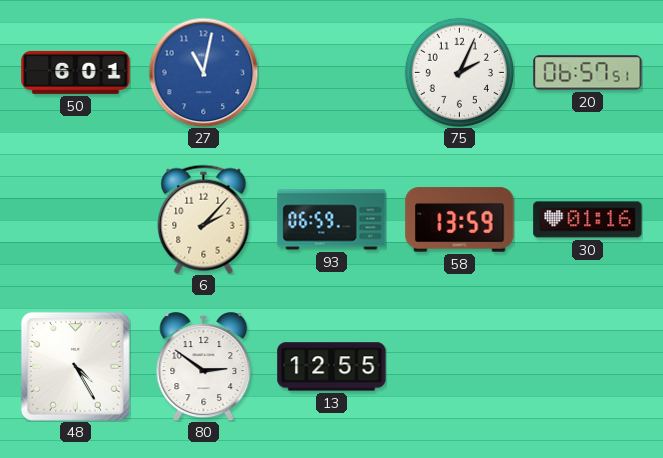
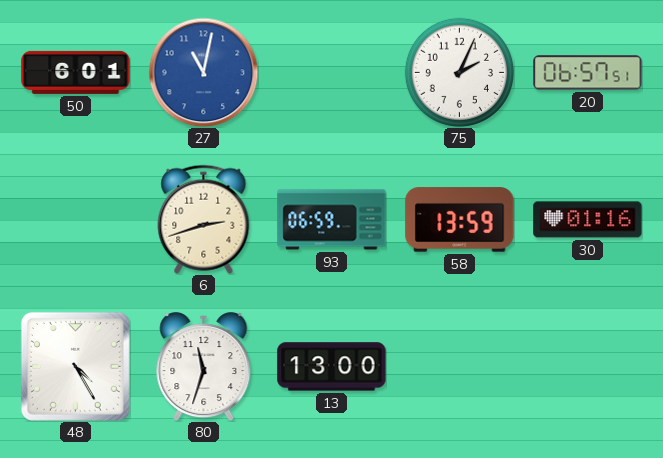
6: 2:07 -> 2:42
80: 2:51 -> 11:33
13: 12:55 -> 13:00
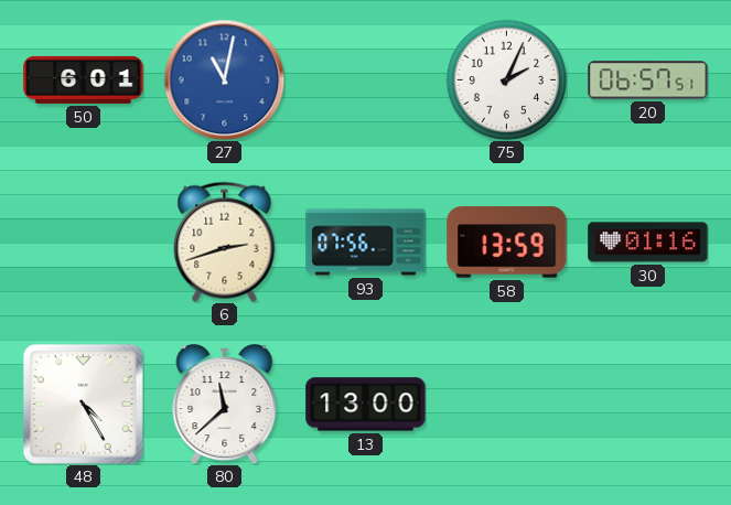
93: 06:59 -> 07:56
80: 11:33 -> 11:38
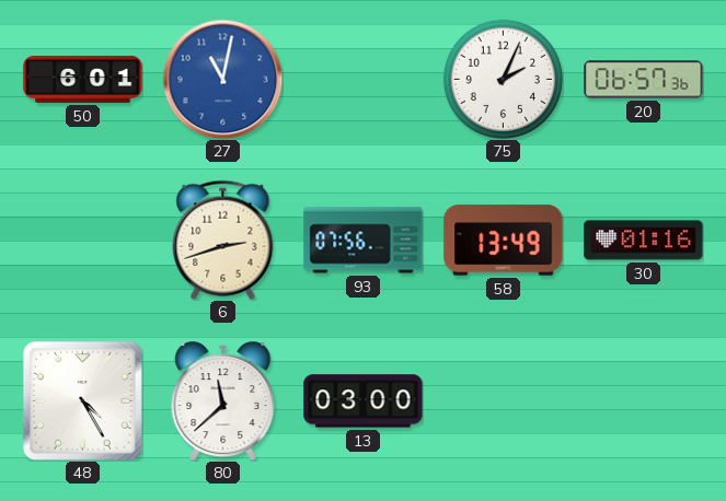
20: 06:57:51 -> 06:57:36
58: 13:59 -> 13:49
13: 13:00 -> 03:00
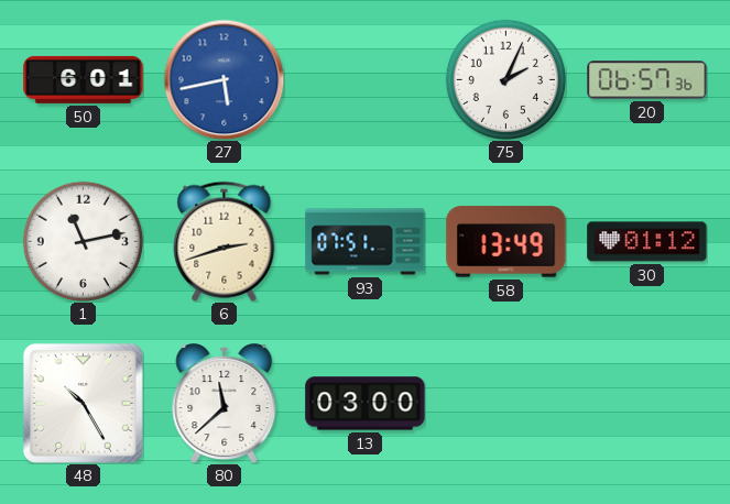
27: 11:02 -> 5:43
1: none -> 11:13
93: 07:56 -> 07:51
30: 01:16 -> 01:12
48: 4:25 -> 10:25
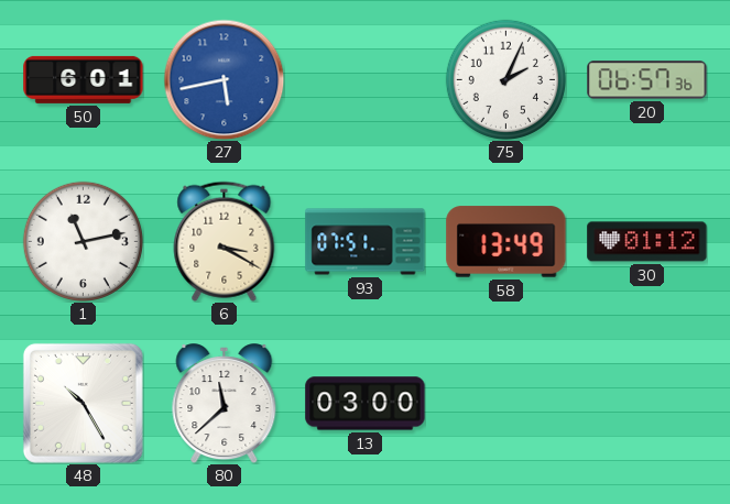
6: 2:42 -> 3:20
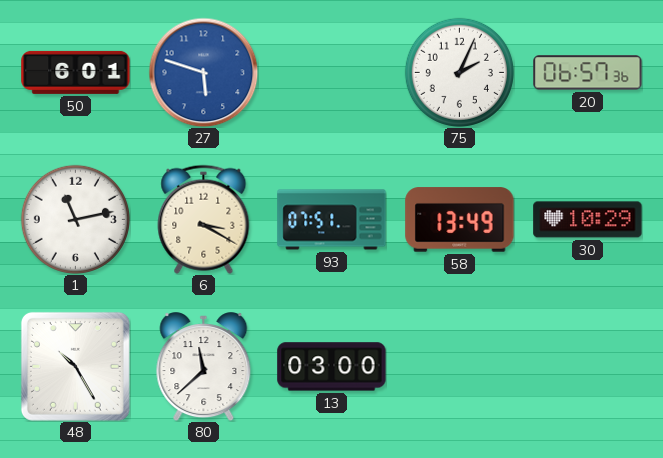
27: 5:43 -> 5:48
30: 01:12 -> 10:29
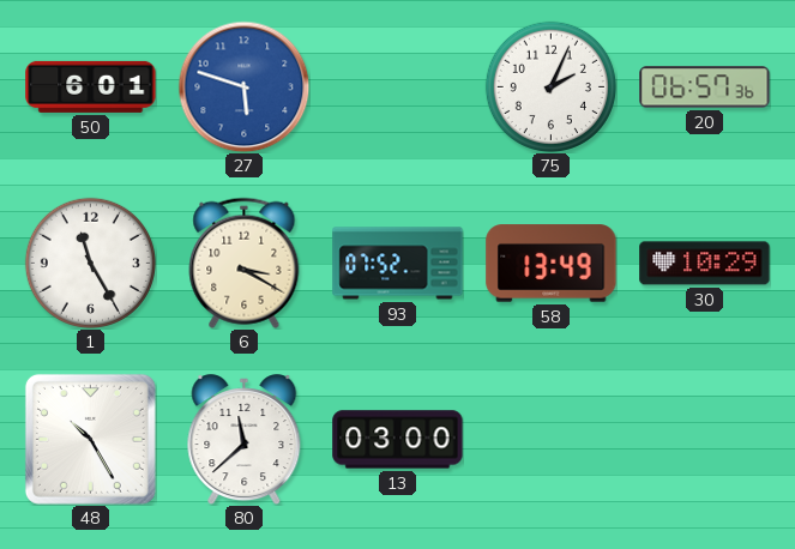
1: 11:13 -> 11:25
93: 07:51 -> 07:52
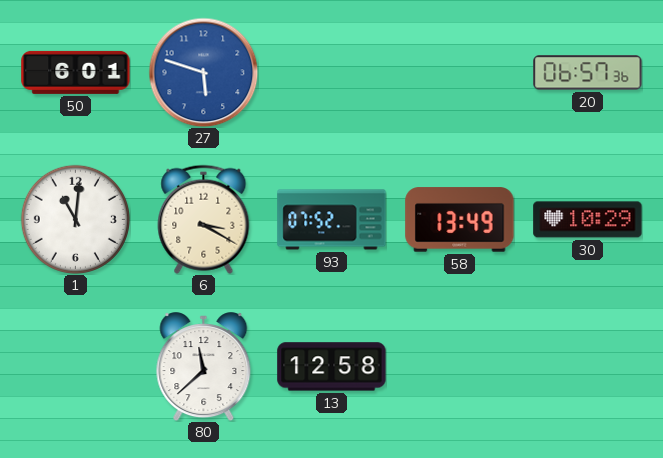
75: 2:04 -> none
1: 11:25 -> 11:01
48: 10:25 -> none
13: 03:00 -> 12:58
